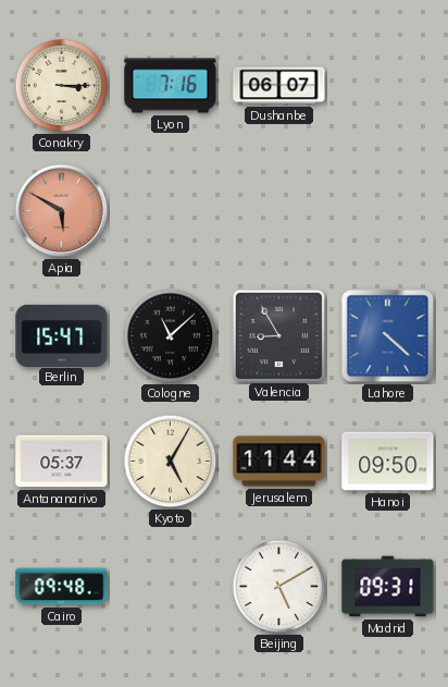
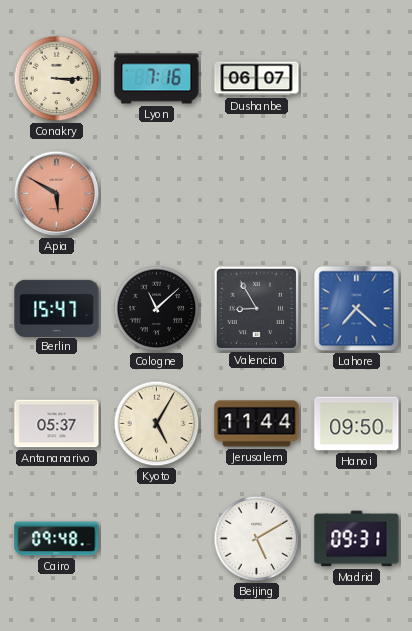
Lahore: 4:22 -> 7:22
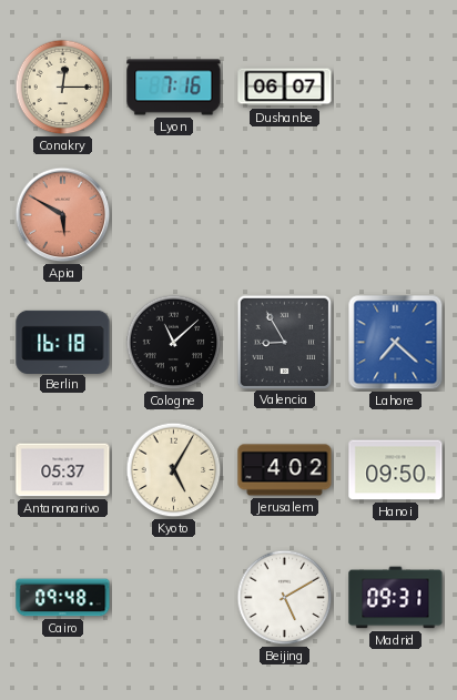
Conakry: 3:15 -> 12:15
Berlin: 15:47 -> 16:18
Jerusalem: 11:44 -> 4:02
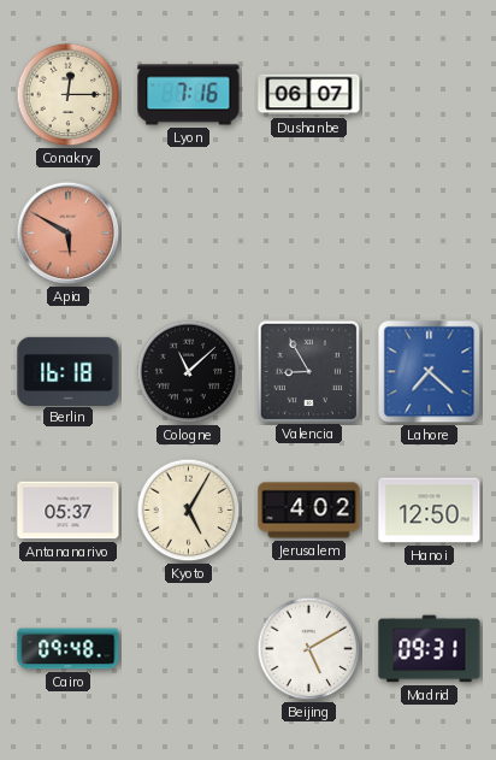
Hanoi: 09:50 -> 12:50
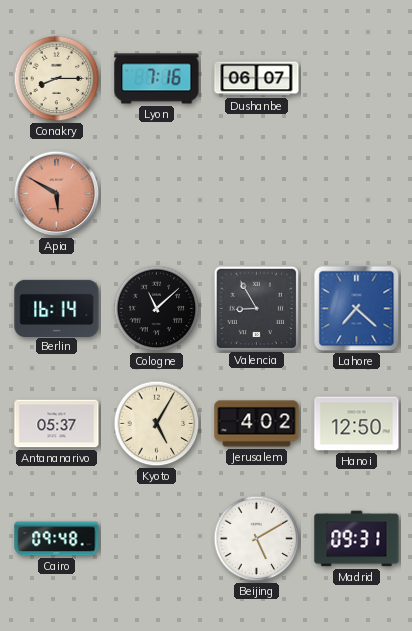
Conakry: 12:15 -> 8:15
Berlin: 16:18 -> 16:14
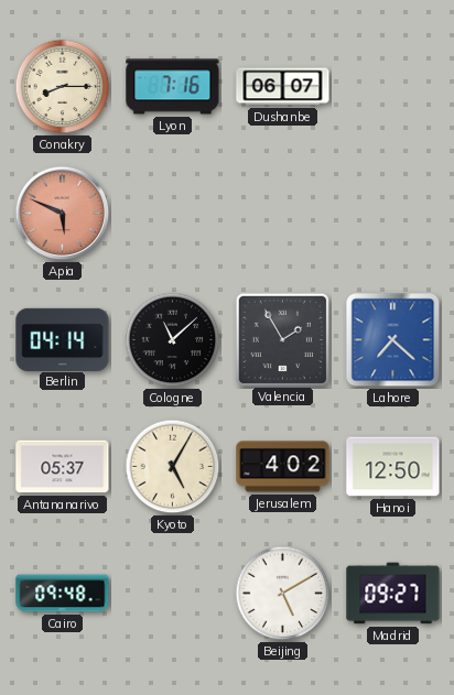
Apia: 5:50 -> 5:49
Berlin: 16:14 -> 04:14
Valencia: 8:55 -> 1:55
Madrid: 09:31 -> 09:27
